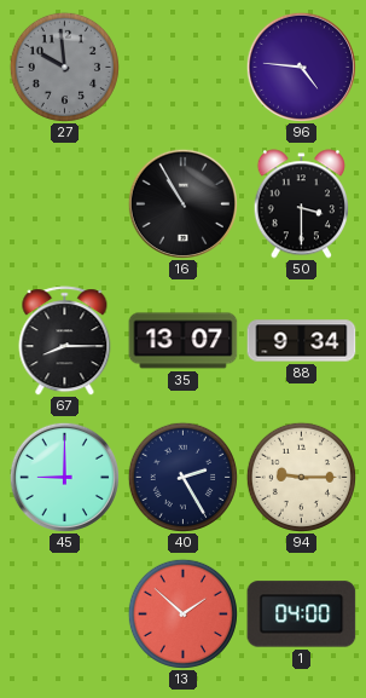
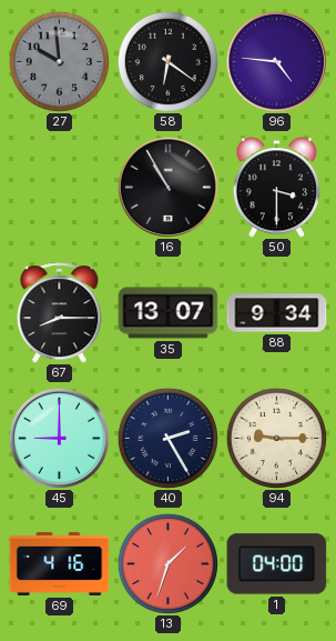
58: none -> 6:21
69: none -> 4:16
13: 1:52 -> 1:33
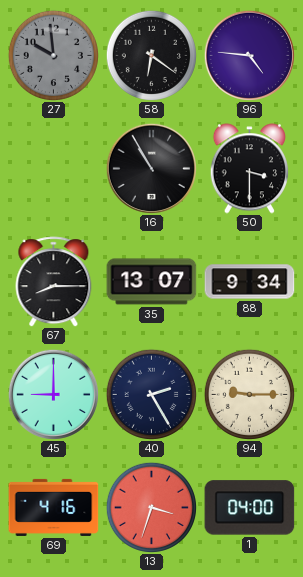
13: 1:33 -> 3:33
